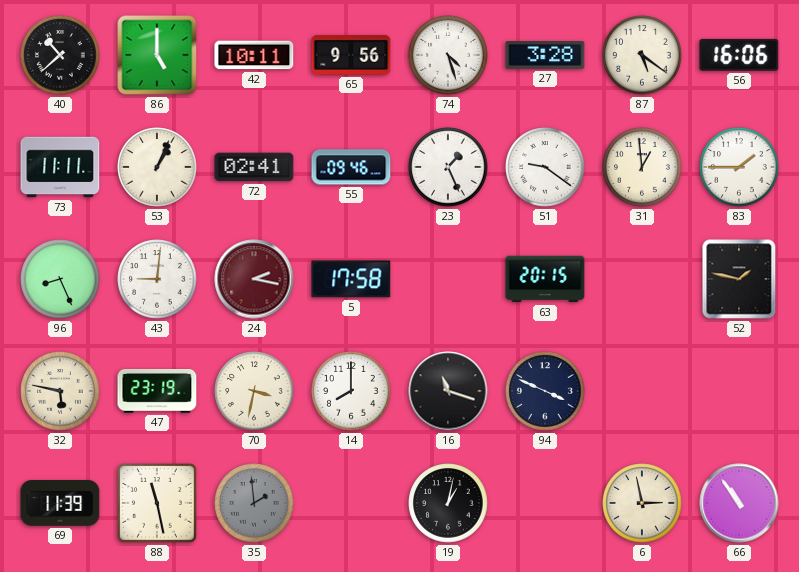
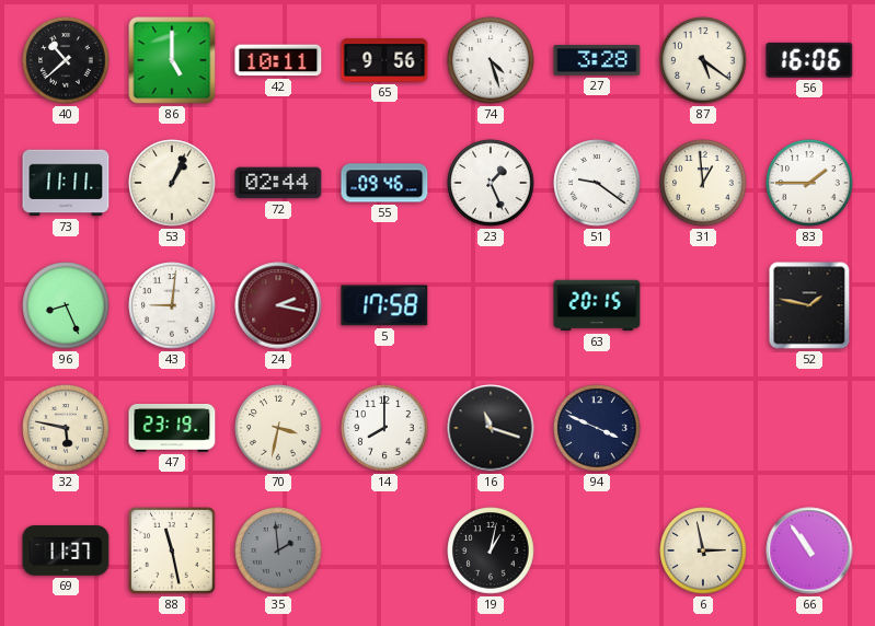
72: 02:41 -> 02:44
69: 11:39 -> 11:37
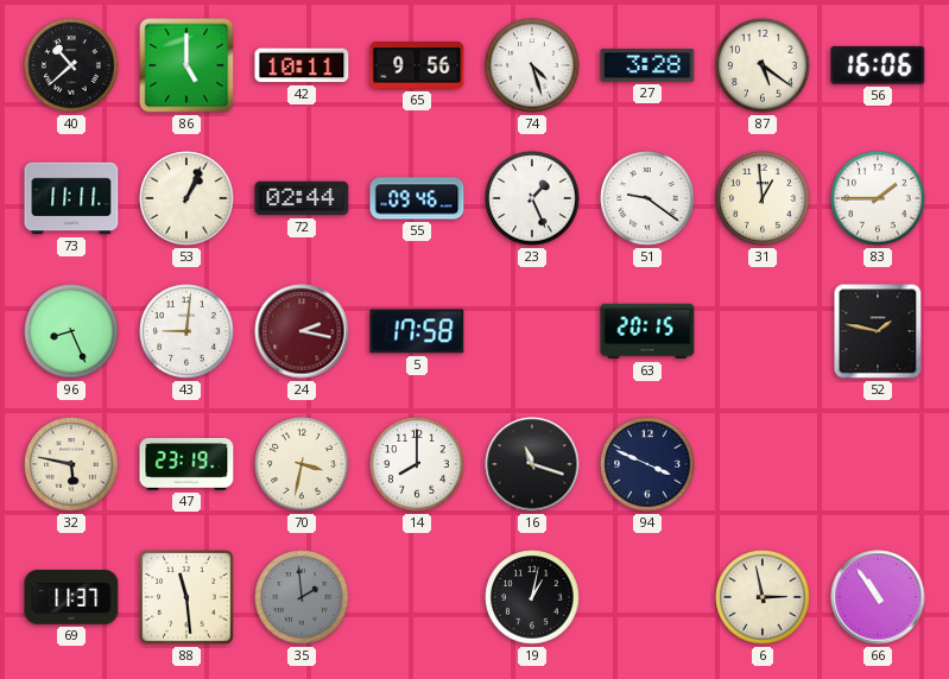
88: 11:28 -> 11:29
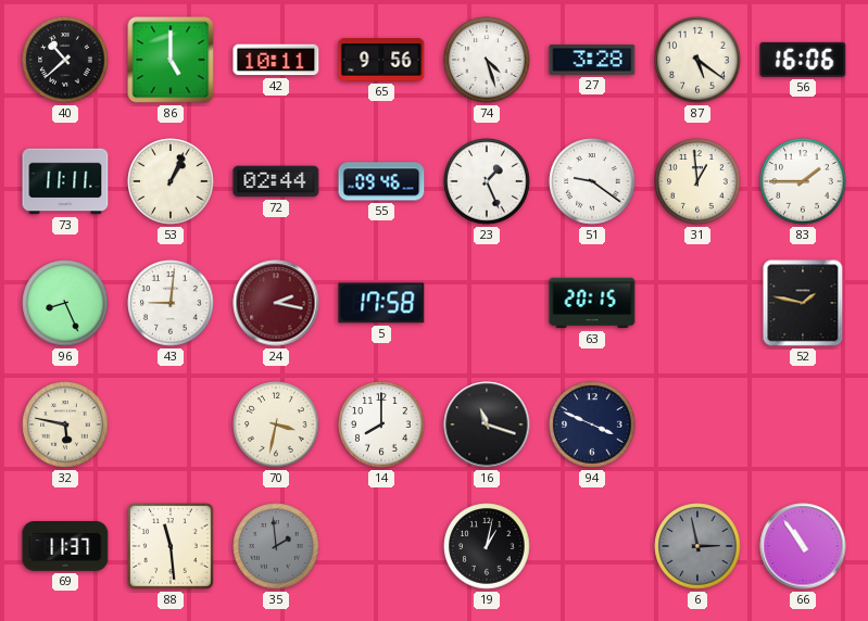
47: 23:19 -> none
6 dial: cream -> grey
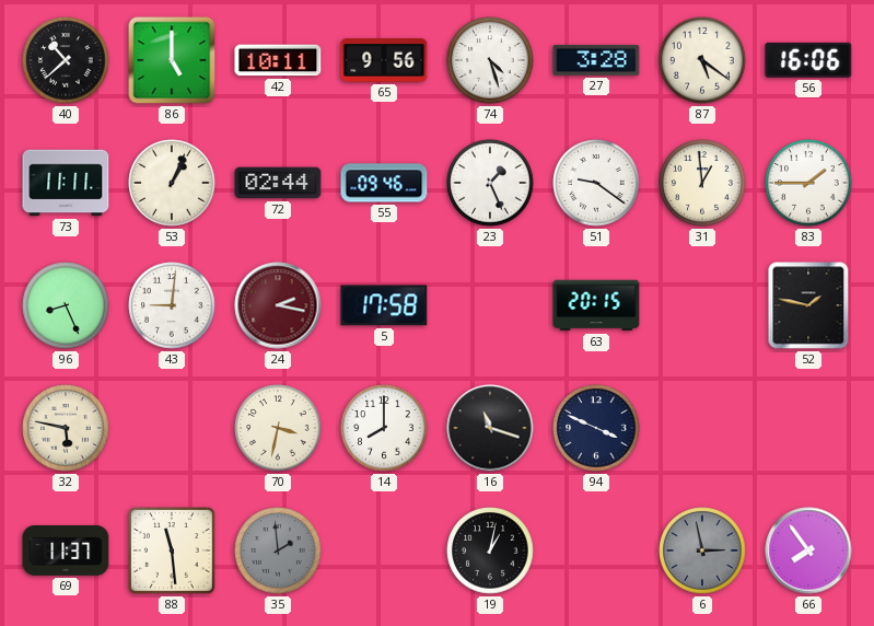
66: 10:54 -> 7:54
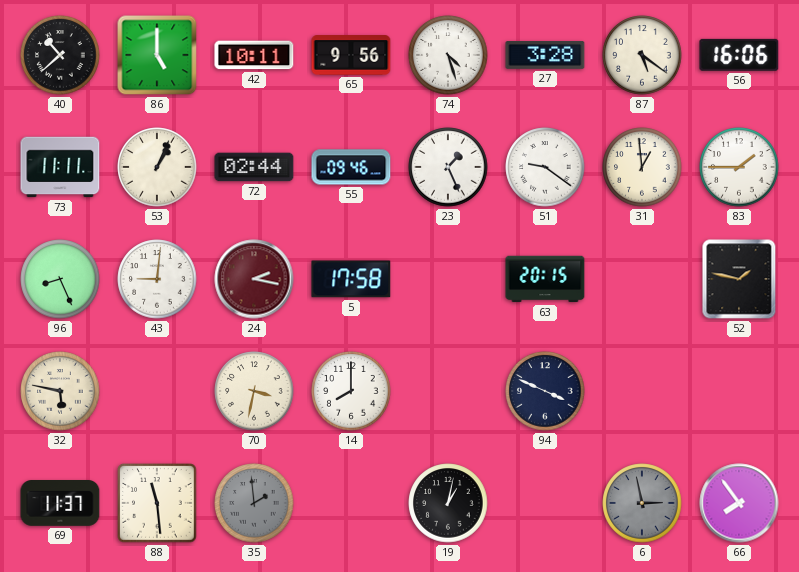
16: 11:18 -> none
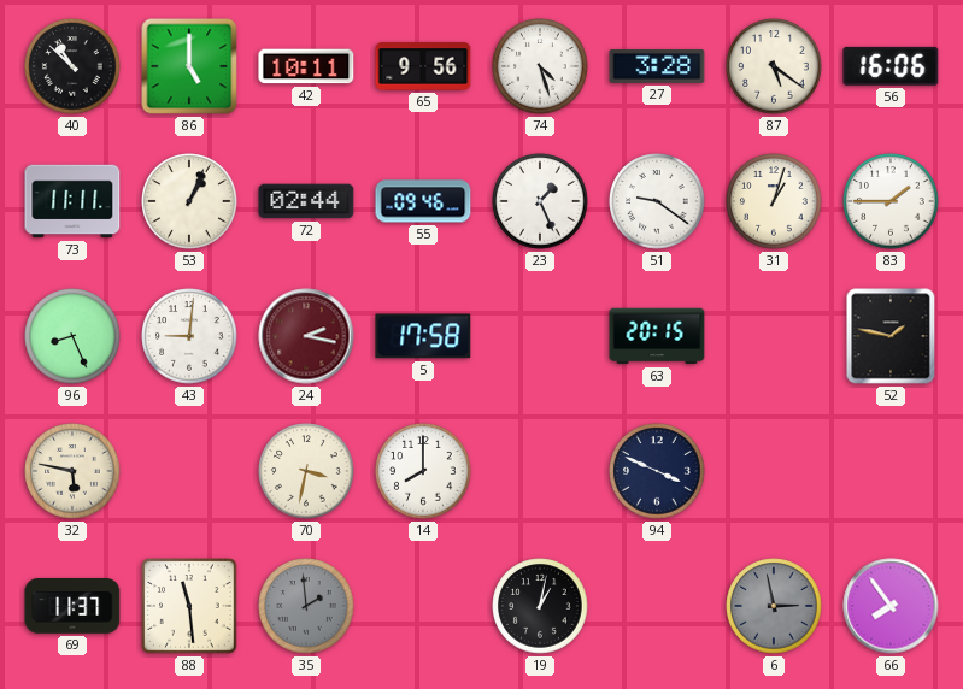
40: 10:38 -> 10:52
31: 12:59 -> 1:03
